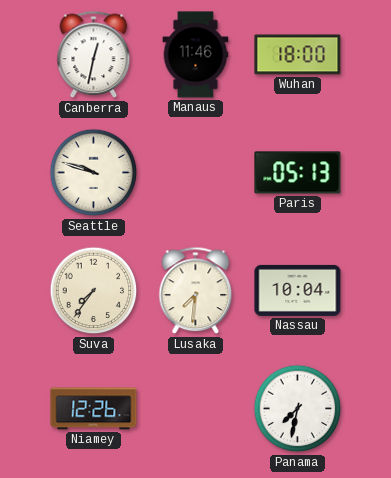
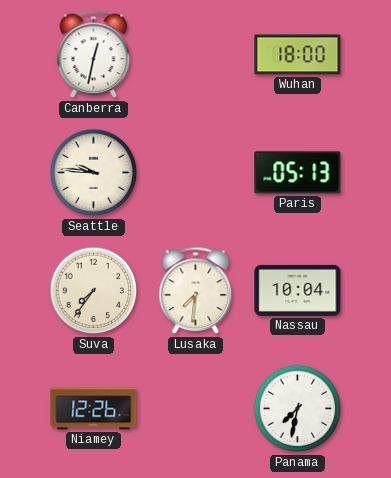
Manaus: 11:46 -> none
Seattle: 9:48 -> 9:46
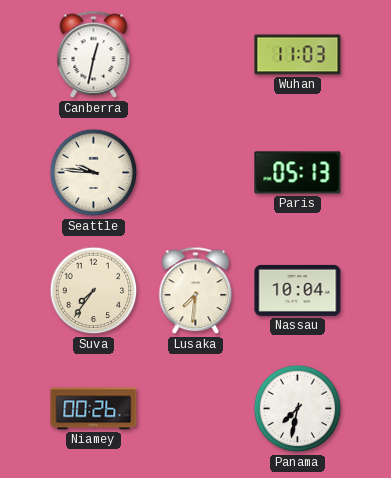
Wuhan: 18:00 -> 11:03
Niamey: 12:26 -> 00:26
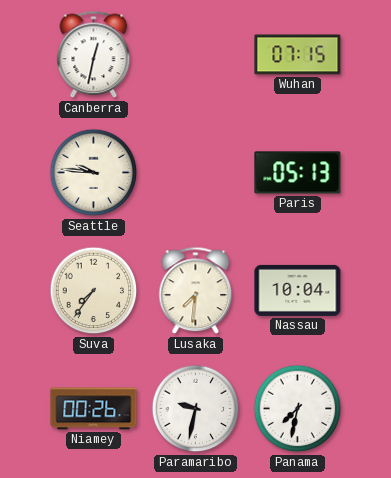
Wuhan: 11:03 -> 07:15
Paramaribo: none -> 9:32
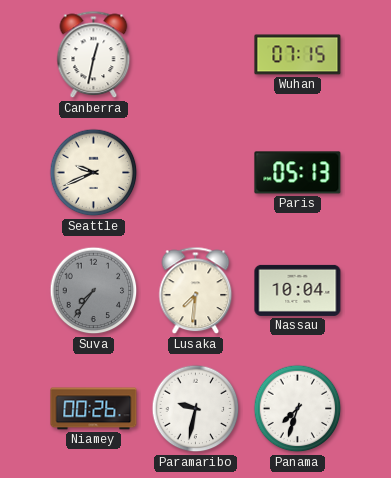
Seattle: 9:46 -> 9:41
Suva dial: cream -> grey
Panama: 7:32 -> 7:33
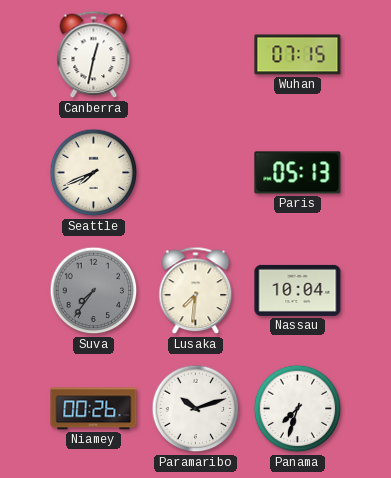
Seattle: 9:41 -> 7:41
Paramaribo: 9:32 -> 10:12
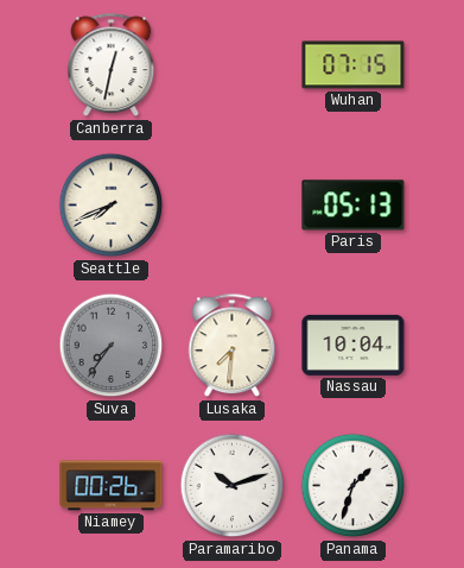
Panama: 7:33 -> 1:33
